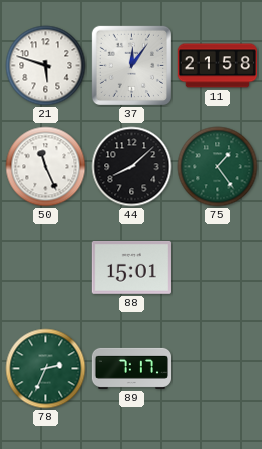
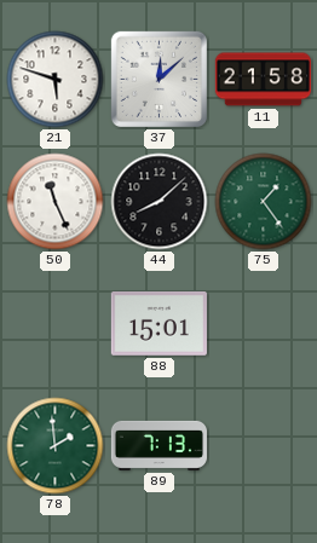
37: 12:06 -> 12:08
78: 2:34 -> 1:59
89: 7:17 -> 7:13
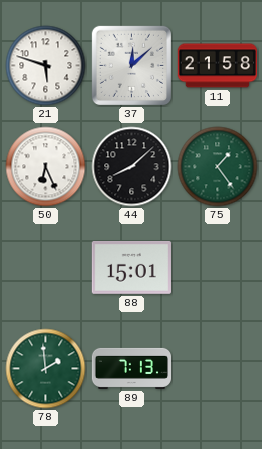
50: 11:26 -> 6:26
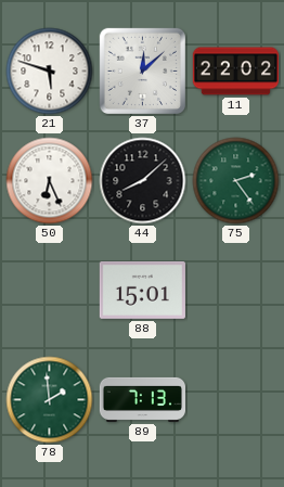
11: 21:58 -> 22:02
75: 1:24 -> 2:24
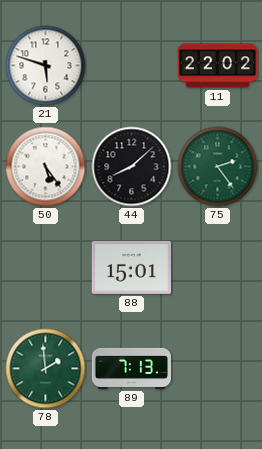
37: 12:08 -> none
50: 6:26 -> 5:24
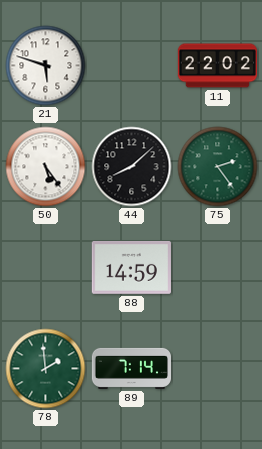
88: 15:01 -> 14:59
89: 7:13 -> 7:14
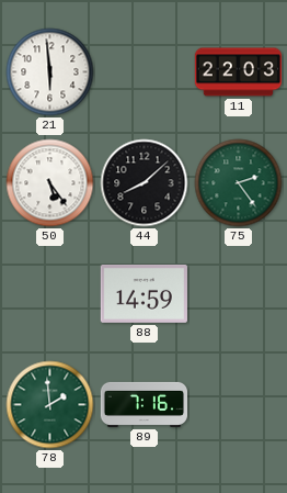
21: 5:48 -> 5:59
11: 22:02 -> 22:03
89: 7:14 -> 7:16
